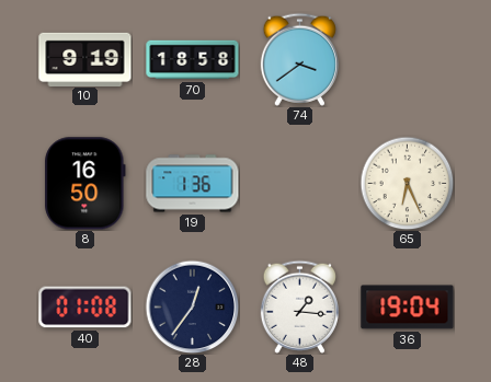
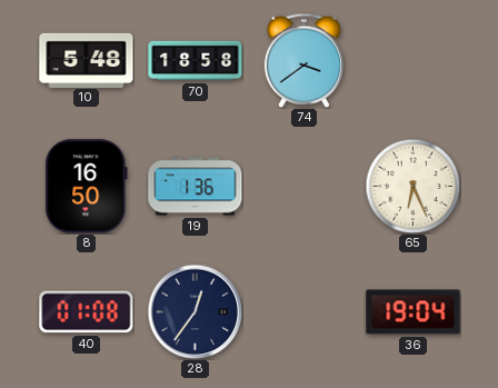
10: 9:19 -> 5:48
48: 1:16 -> none
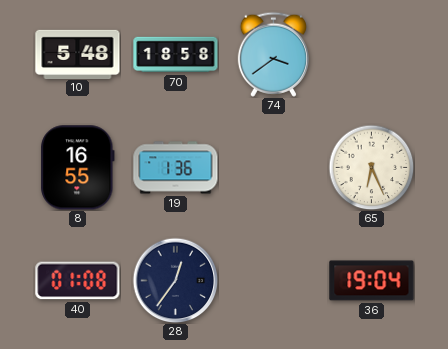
8: 16:50 -> 16:55
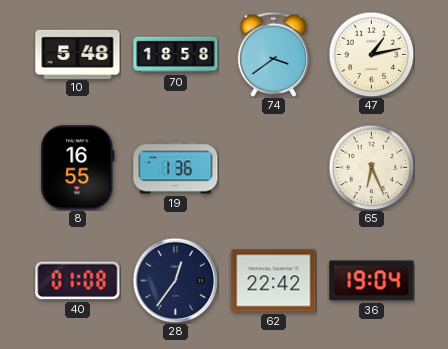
47: none -> 1:13
62: none -> 22:42
